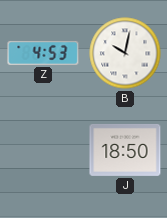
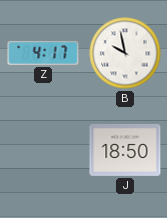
Z: 4:53 -> 4:17
B: 10:02 -> 9:58
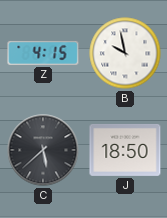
Z: 4:17 -> 4:15
C: none -> 5:38
